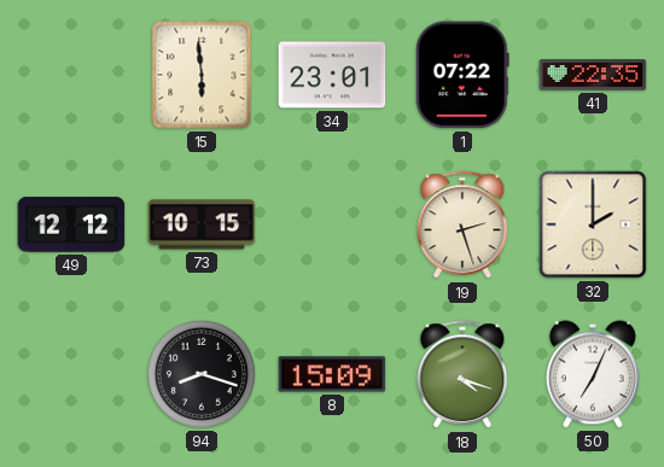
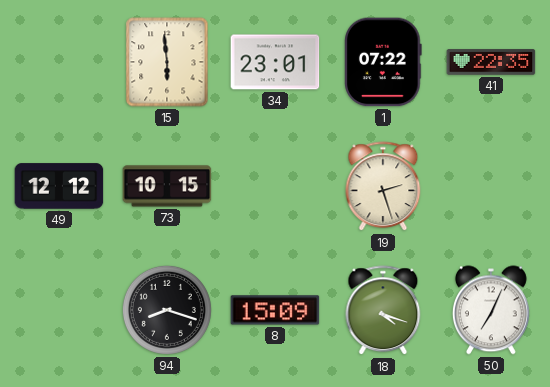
32: 2:00 -> none
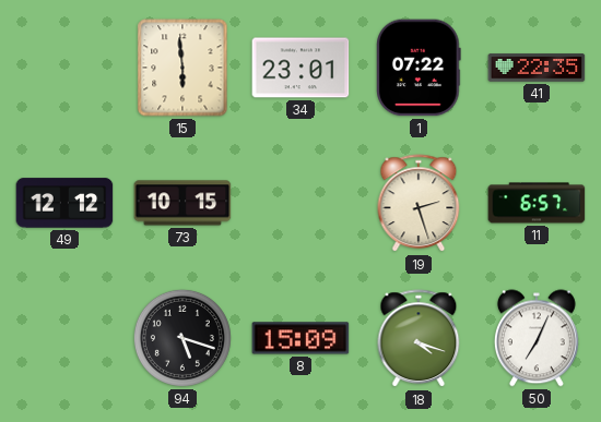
11: none -> 6:57
94: 8:18 -> 5:18
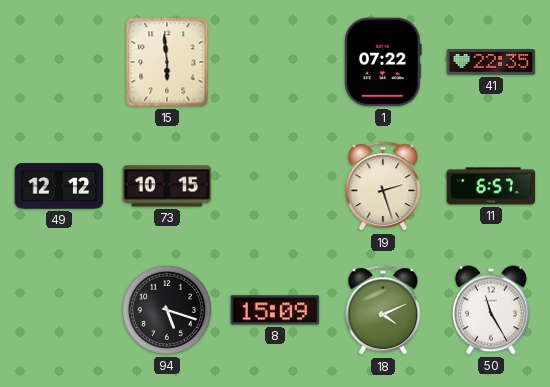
34: 23:01 -> none
18: 4:18 -> 4:11
50: 7:04 -> 11:25
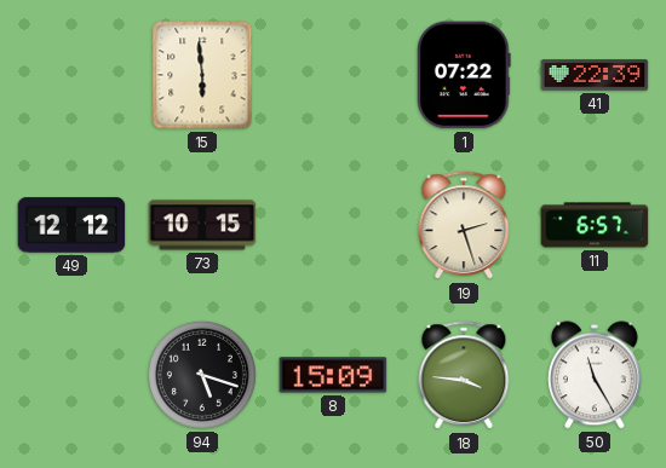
41: 22:35 -> 22:39
18: 4:11 -> 3:46
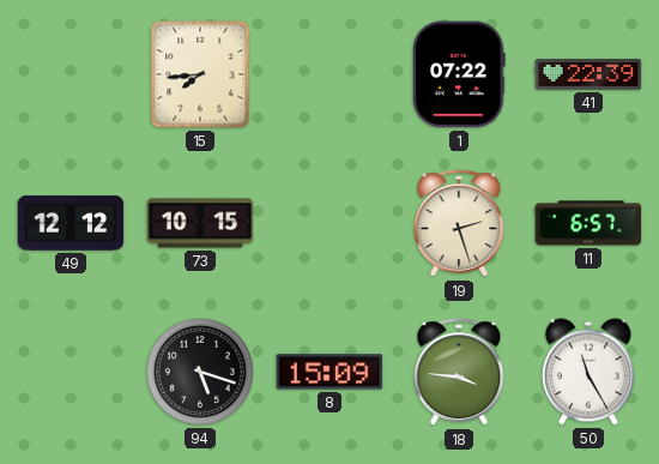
15: 5:59 -> 7:44
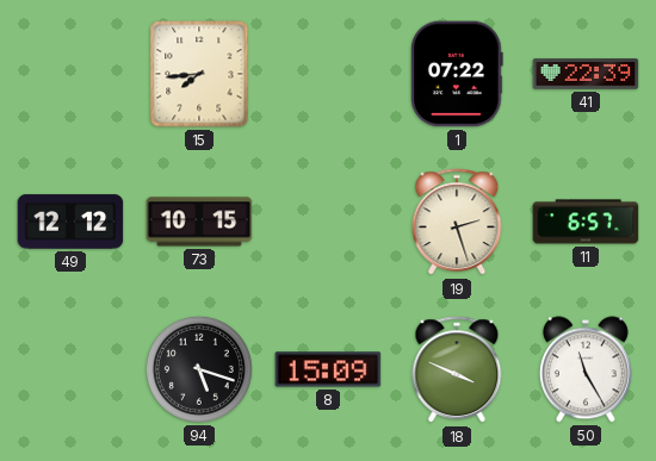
18: 3:46 -> 3:49
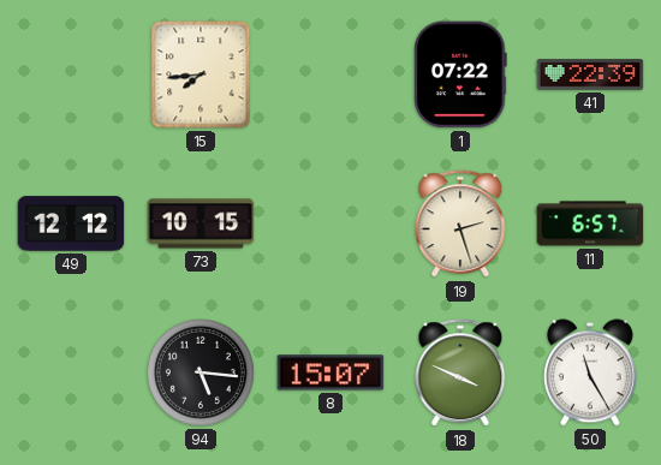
94: 5:18 -> 5:16
8: 15:09 -> 15:07
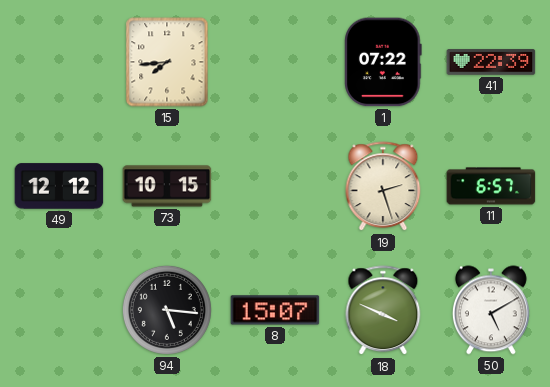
50: 11:25 -> 5:10
